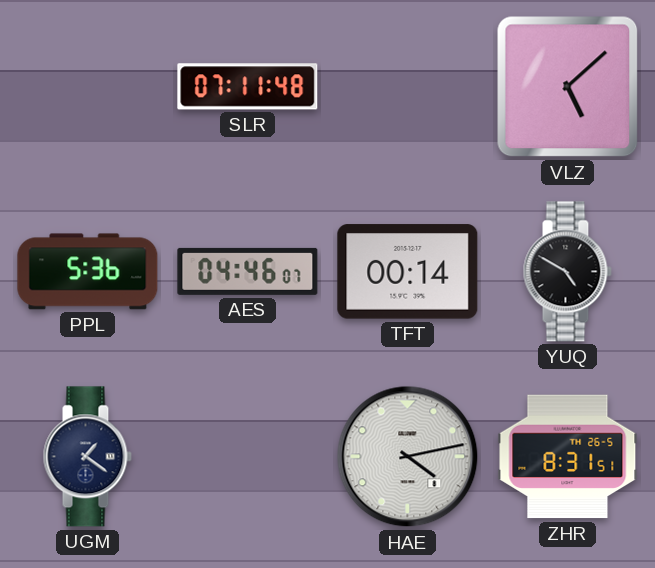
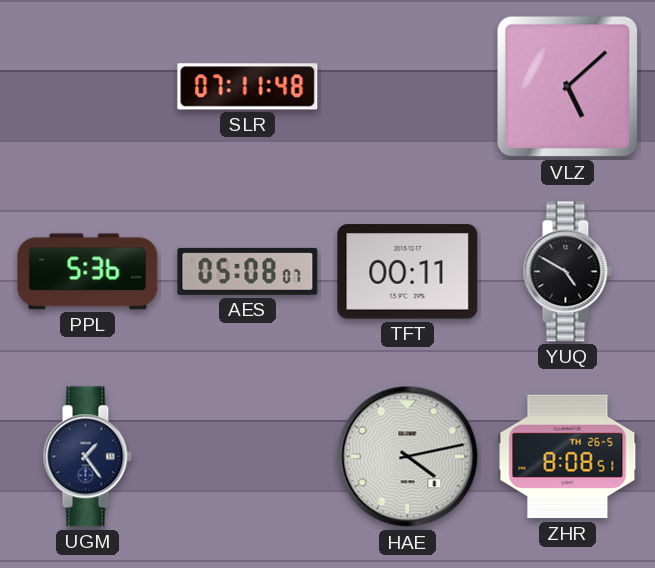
AES: 04:46 -> 05:08
TFT: 00:14 -> 00:11
UGM: 1:21 -> 1:24
ZHR: 8:31 -> 8:08
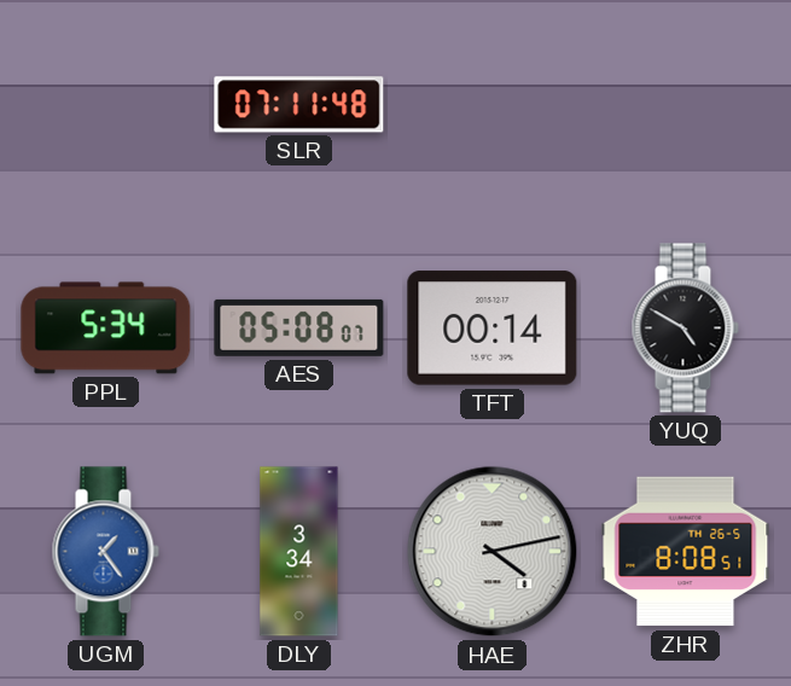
VLZ: 5:08 -> none
PPL: 5:36 -> 5:34
TFT: 00:11 -> 00:14
UGM dial: navy -> blue
DLY: none -> 3:34
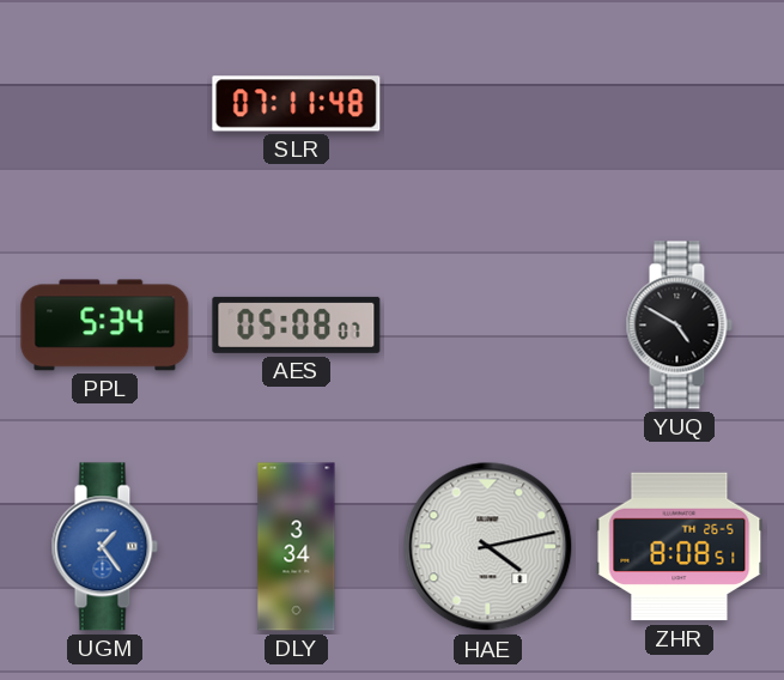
TFT: 00:14 -> none
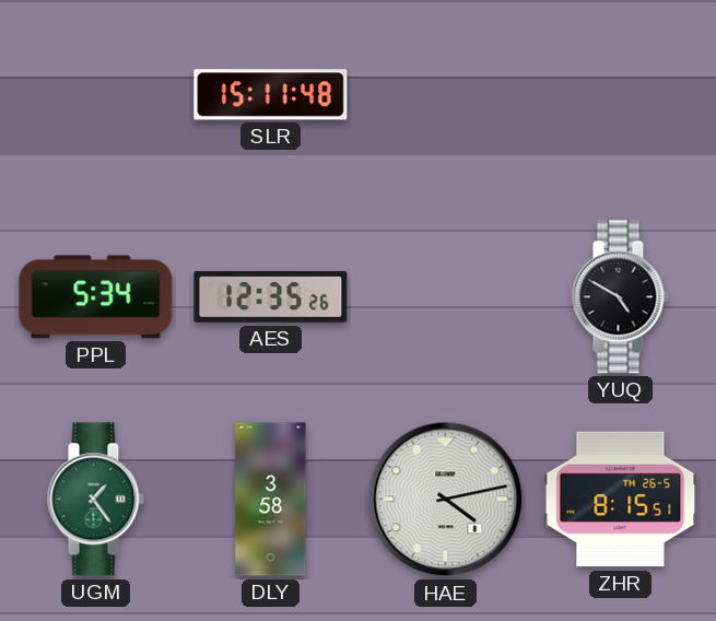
SLR: 07:11 -> 15:11
AES: 05:08 -> 12:35
UGM dial: blue -> green
DLY: 3:34 -> 3:58
ZHR: 8:08 -> 8:15
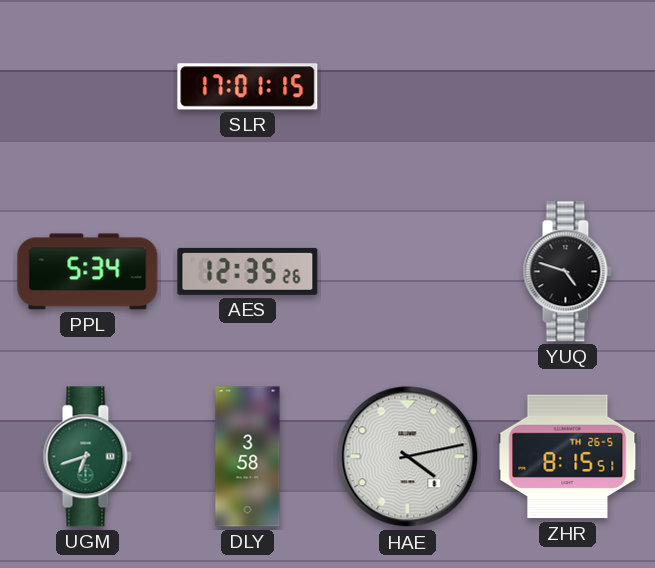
SLR: 15:11 -> 17:01
YUQ: 4:50 -> 4:48
UGM: 1:24 -> 6:42
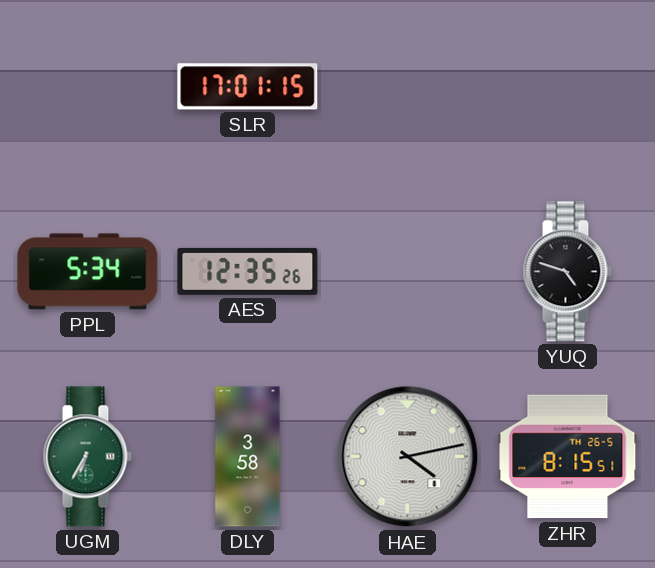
UGM: 6:42 -> 6:35
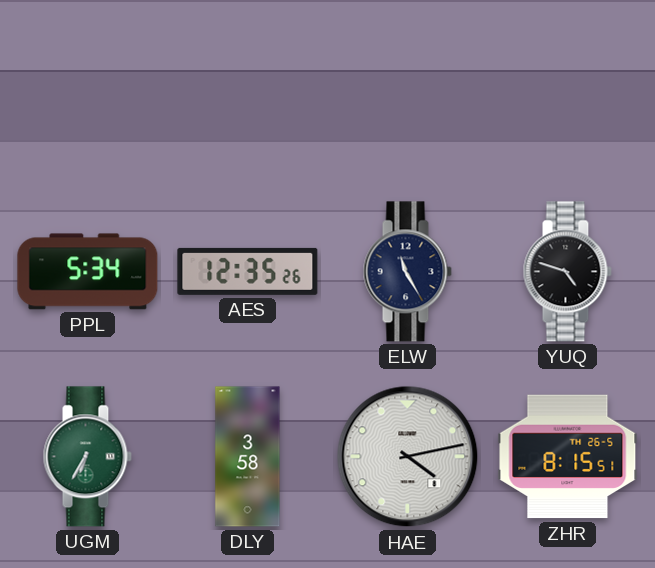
SLR: 17:01 -> none
ELW: none -> 11:25
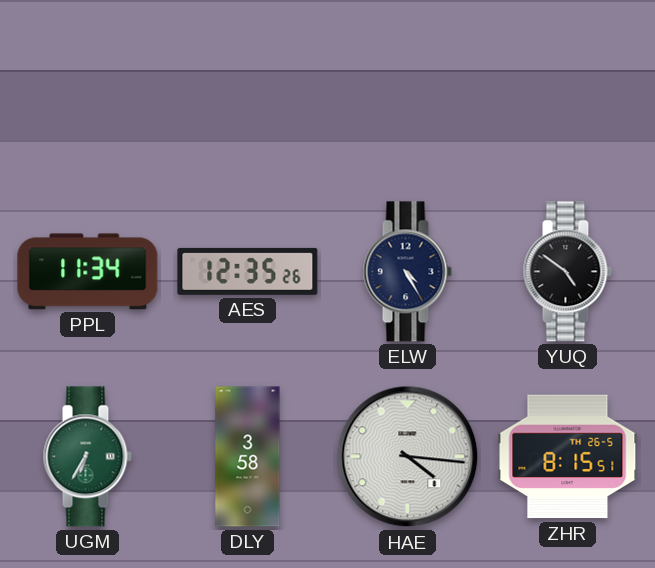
PPL: 5:34 -> 11:34
ELW: 11:25 -> 4:25
YUQ: 4:48 -> 4:51
HAE: 4:13 -> 4:16
